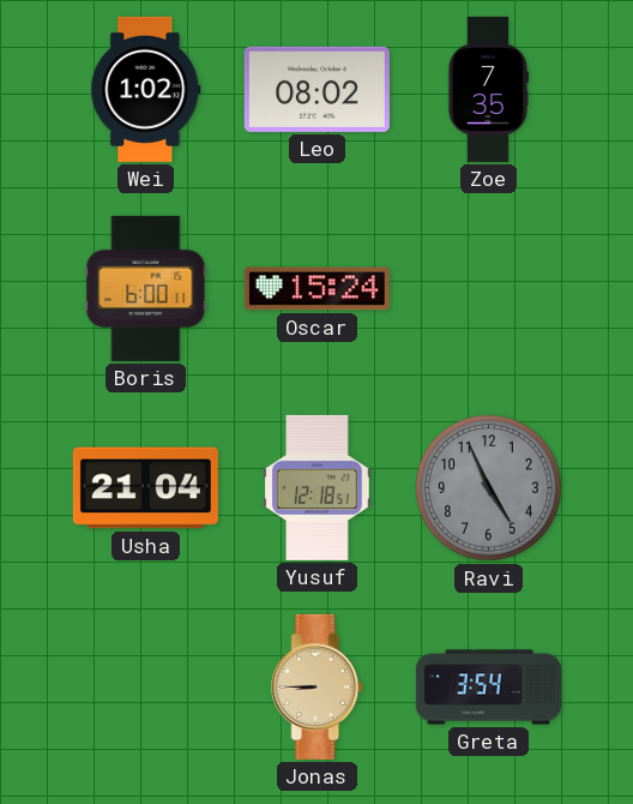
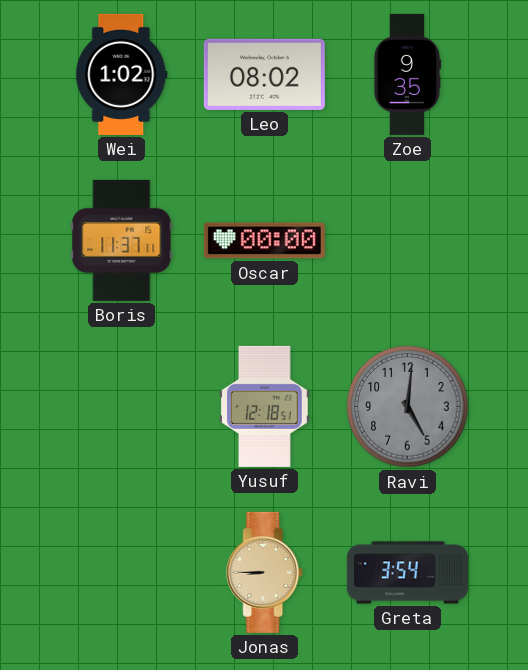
Zoe: 7:35 -> 9:35
Boris: 6:00 -> 11:37
Oscar: 15:24 -> 00:00
Usha: 21:04 -> none
Ravi: 4:56 -> 5:01
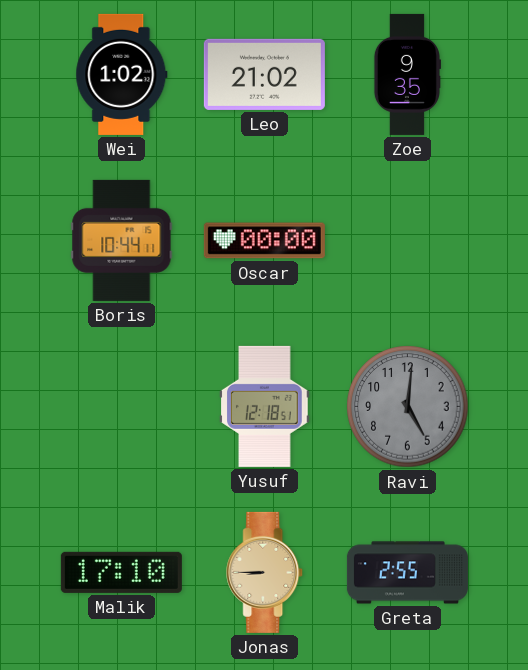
Leo: 08:02 -> 21:02
Boris: 11:37 -> 10:44
Malik: none -> 17:10
Greta: 3:54 -> 2:55
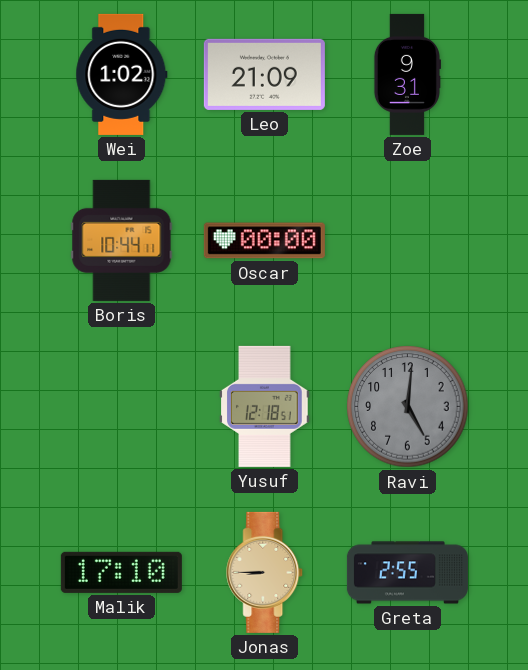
Leo: 21:02 -> 21:09
Zoe: 9:35 -> 9:31
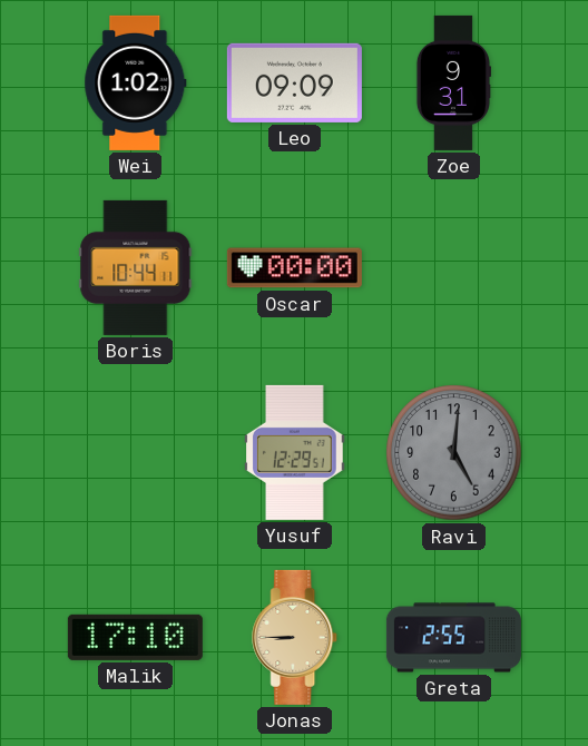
Leo: 21:09 -> 09:09
Yusuf: 12:18 -> 12:29
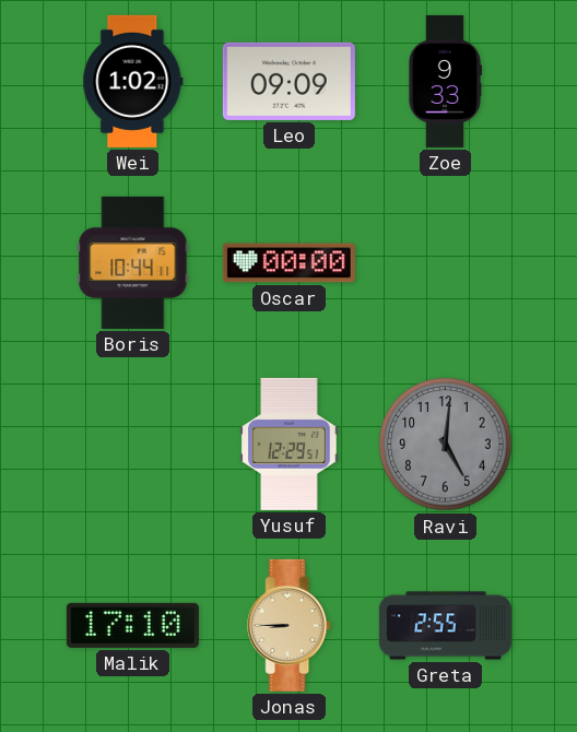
Zoe: 9:31 -> 9:33
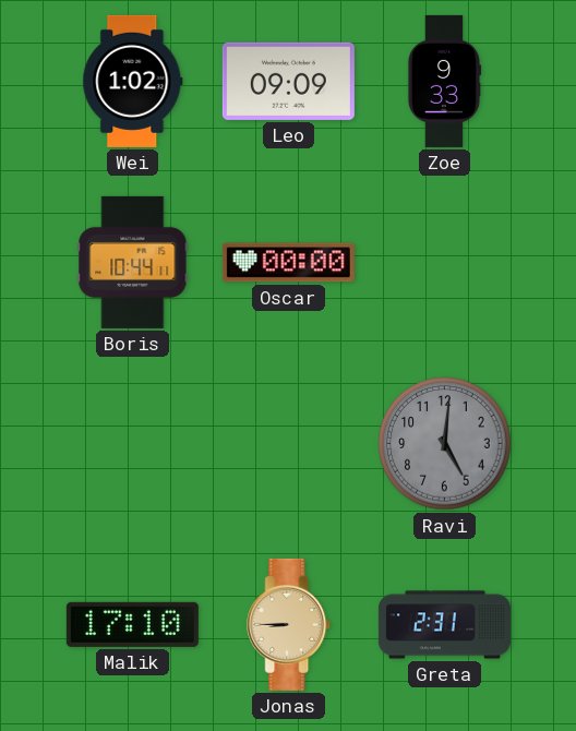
Yusuf: 12:29 -> none
Greta: 2:55 -> 2:31
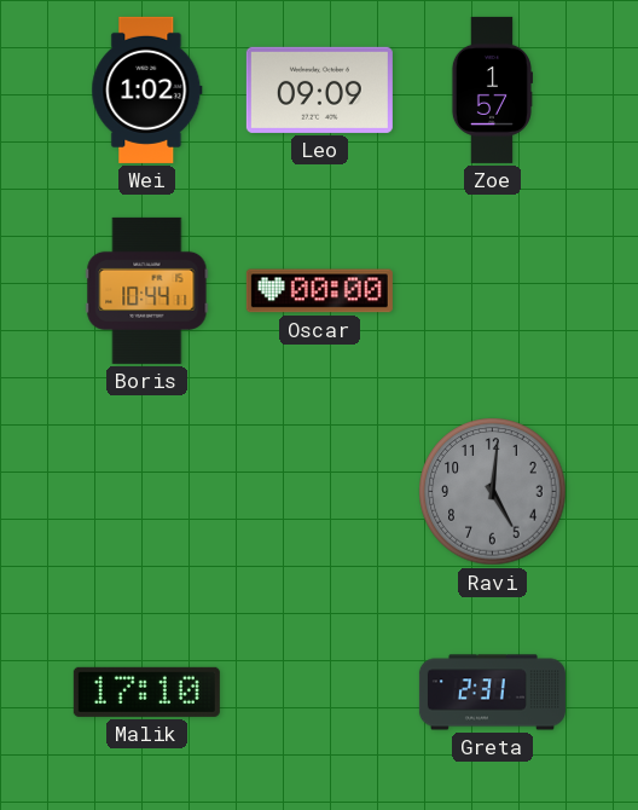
Zoe: 9:33 -> 1:57
Jonas: 8:45 -> none
